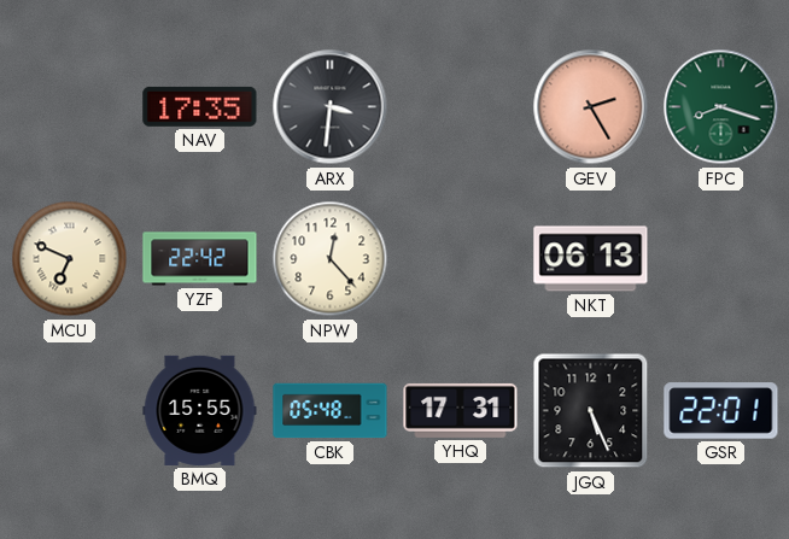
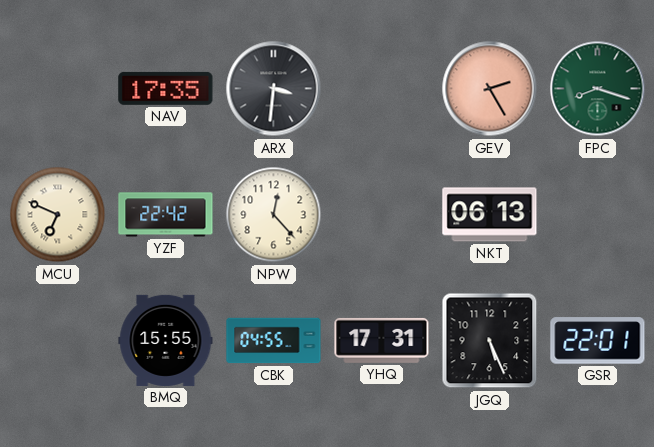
CBK: 05:48 -> 04:55
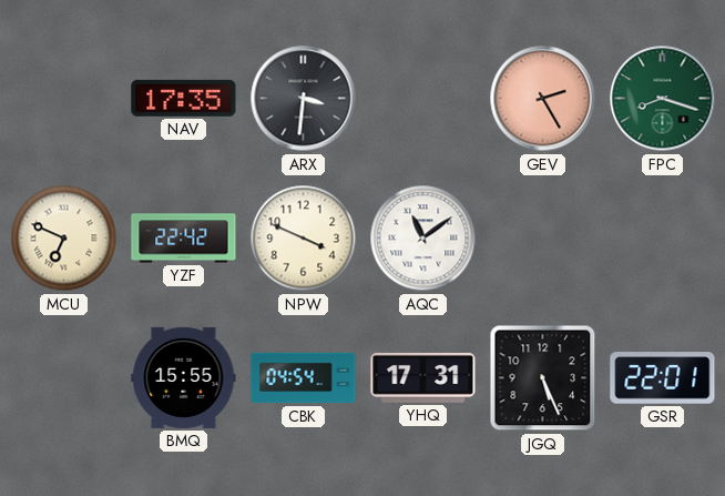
NPW: 12:23 -> 3:49
AQC: none -> 11:09
NKT: 06:13 -> none
CBK: 04:55 -> 04:54
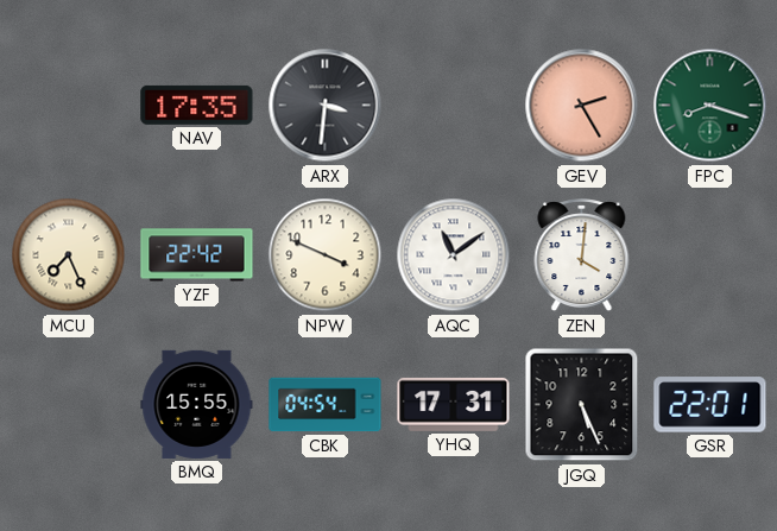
MCU: 6:49 -> 7:26
ZEN: none -> 4:01
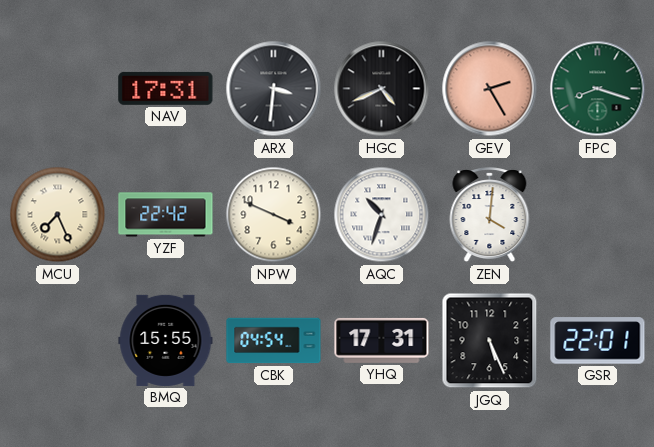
NAV: 17:35 -> 17:31
HGC: none -> 4:41
AQC: 11:09 -> 10:33
